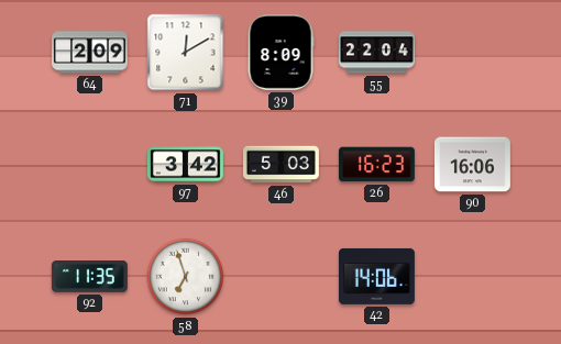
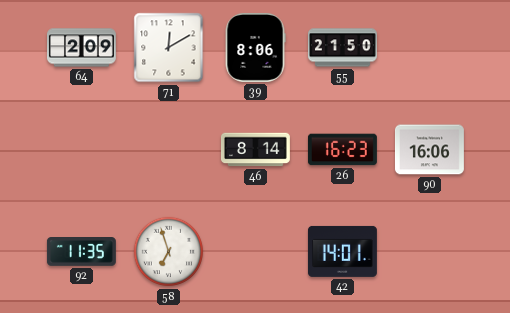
39: 8:09 -> 8:06
55: 22:04 -> 21:50
97: 3:42 -> none
46: 5:03 -> 8:14
42: 14:06 -> 14:01
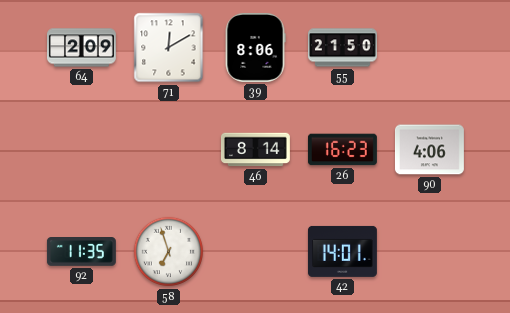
90: 16:06 -> 4:06
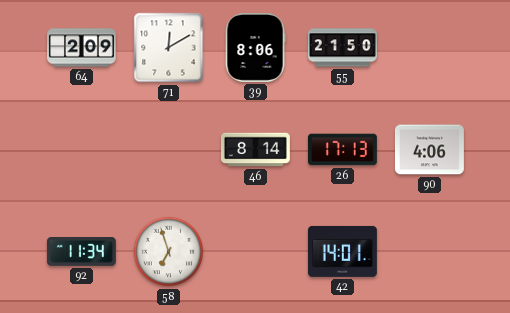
26: 16:23 -> 17:13
92: 11:35 -> 11:34
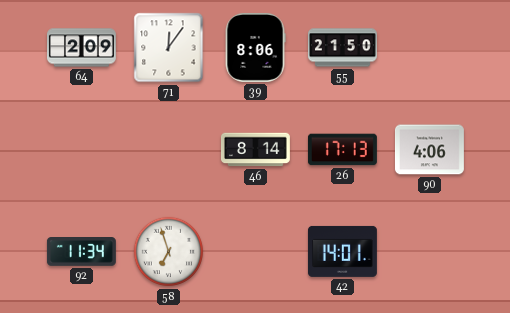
71: 12:10 -> 12:06
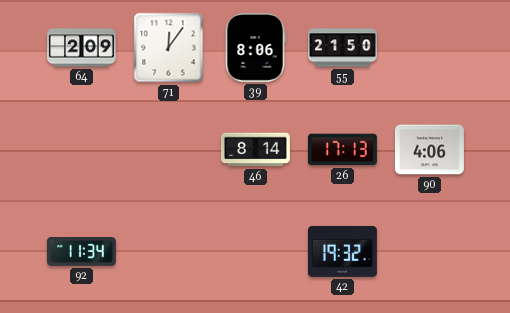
58: 6:57 -> none
42: 14:01 -> 19:32
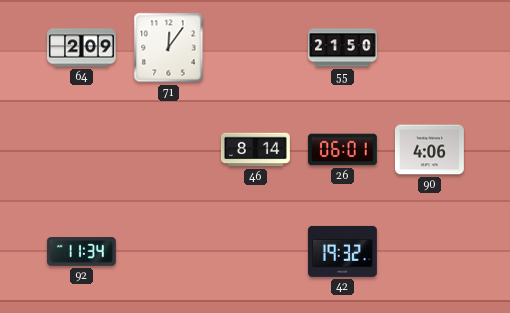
39: 8:06 -> none
26: 17:13 -> 06:01
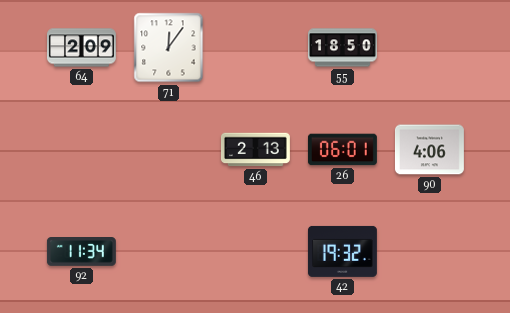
55: 21:50 -> 18:50
46: 8:14 -> 2:13
